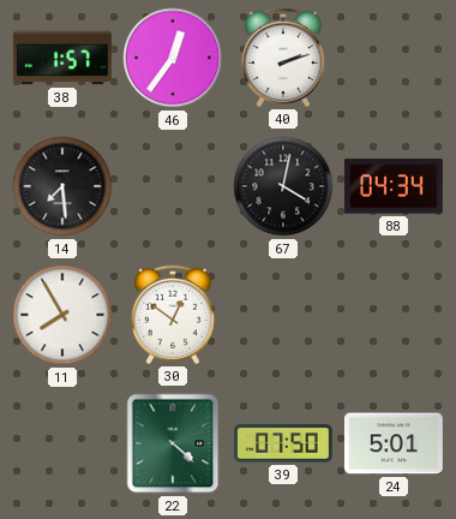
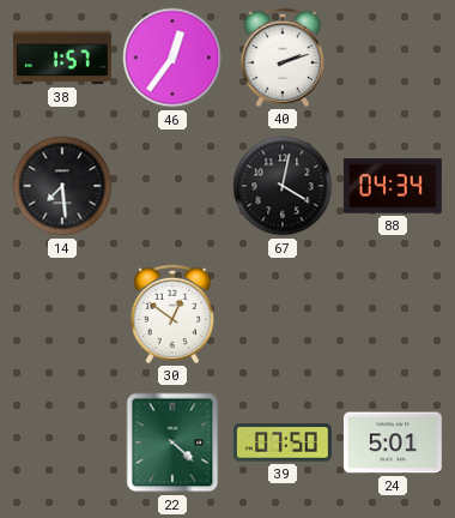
11: 7:55 -> none
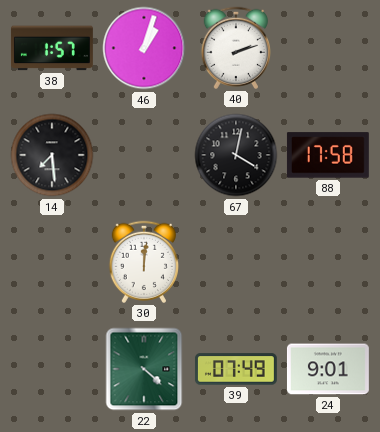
46: 12:36 -> 1:03
88: 04:34 -> 17:58
30: 12:51 -> 12:01
39: 07:50 -> 07:49
24: 5:01 -> 9:01
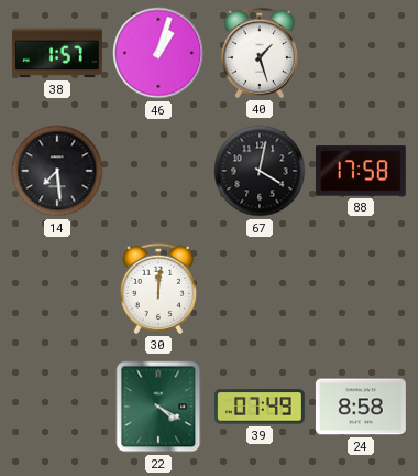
40: 2:12 -> 1:27
22: 4:22 -> 4:20
24: 9:01 -> 8:58
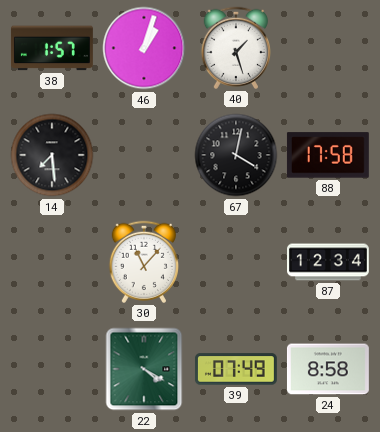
30: 12:01 -> 11:07
87: none -> 12:34
